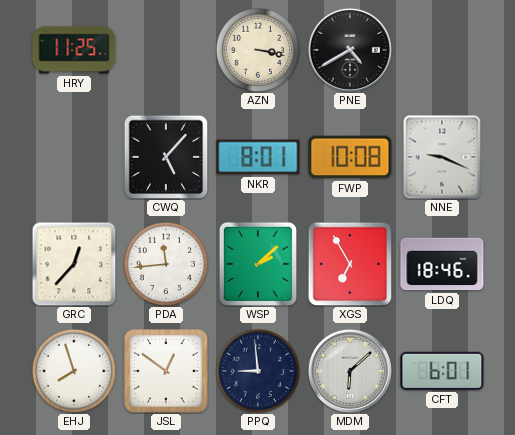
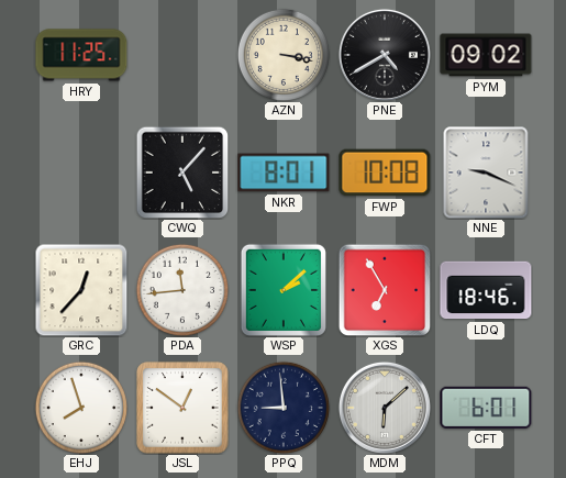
PYM: none -> 09:02
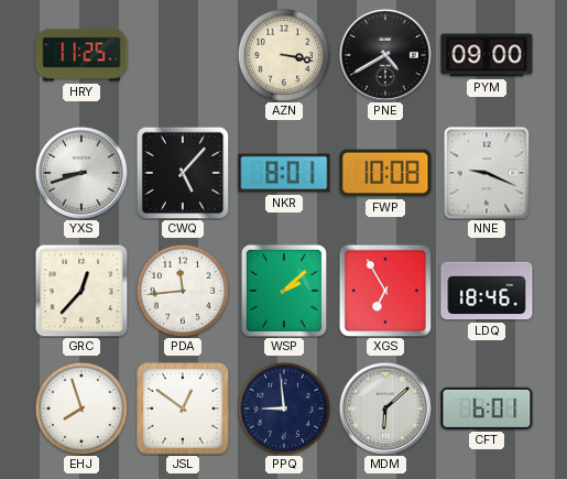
PYM: 09:02 -> 09:00
YXS: none -> 8:42
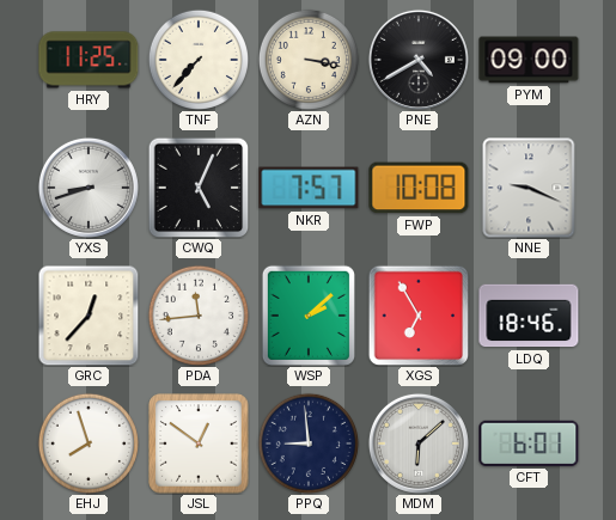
TNF: none -> 7:37
CWQ: 5:07 -> 5:04
NKR: 8:01 -> 7:57
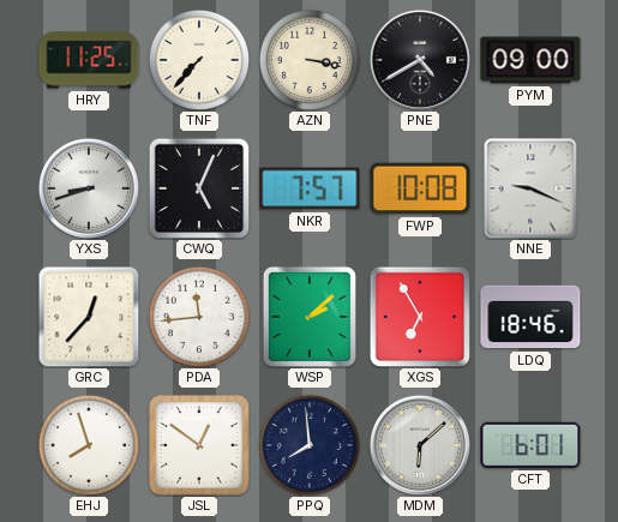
PPQ: 8:59 -> 7:59
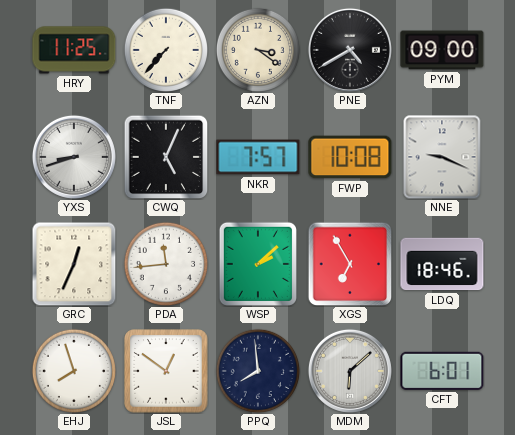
AZN: 3:17 -> 3:21
GRC: 12:37 -> 12:34
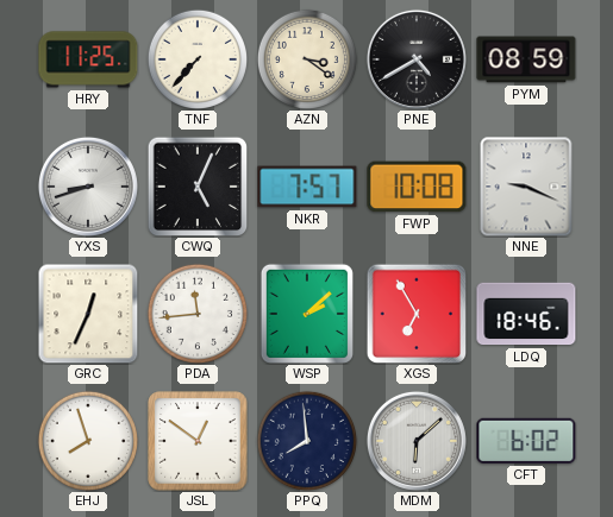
PYM: 09:00 -> 08:59
CFT: 6:01 -> 6:02
